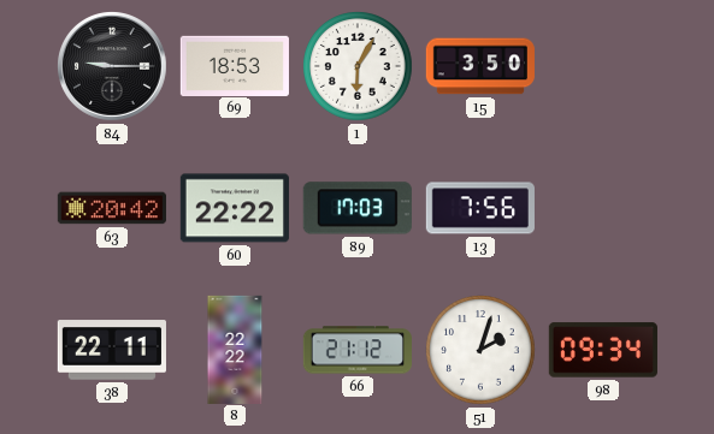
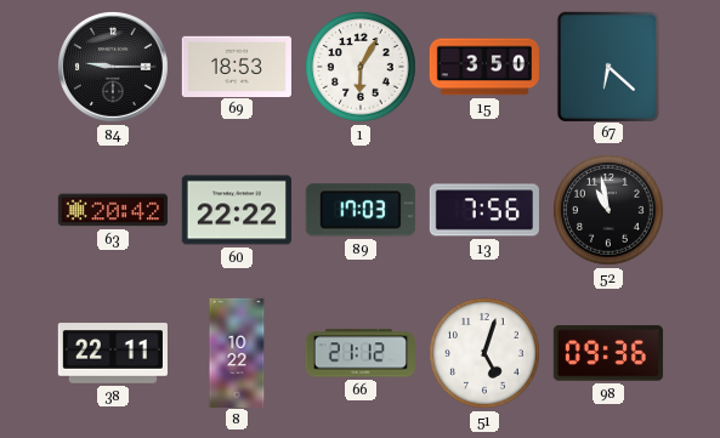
67: none -> 6:22
52: none -> 10:58
8: 22:22 -> 10:22
51: 2:03 -> 5:03
98: 09:34 -> 09:36
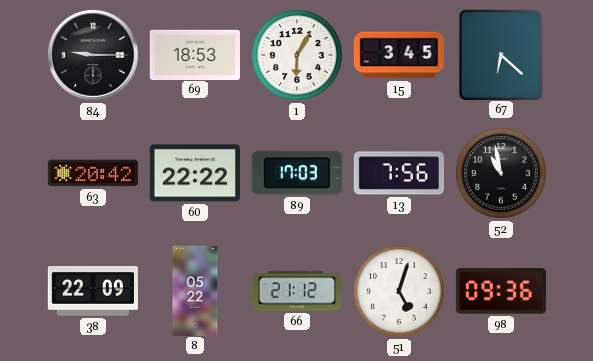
15: 3:50 -> 3:45
38: 22:11 -> 22:09
8: 10:22 -> 05:22
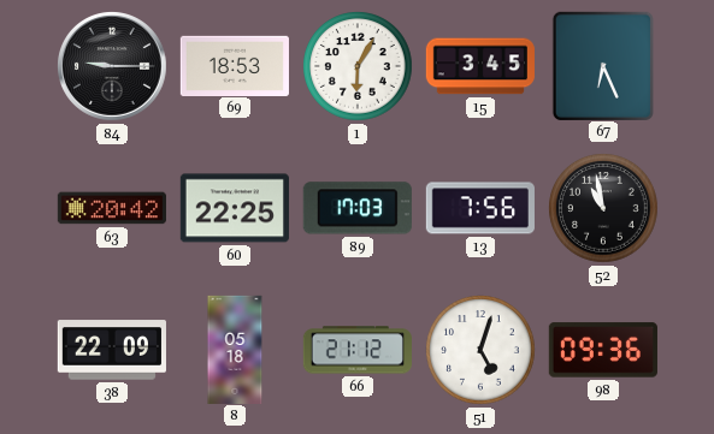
67: 6:22 -> 6:26
60: 22:22 -> 22:25
8: 05:22 -> 05:18
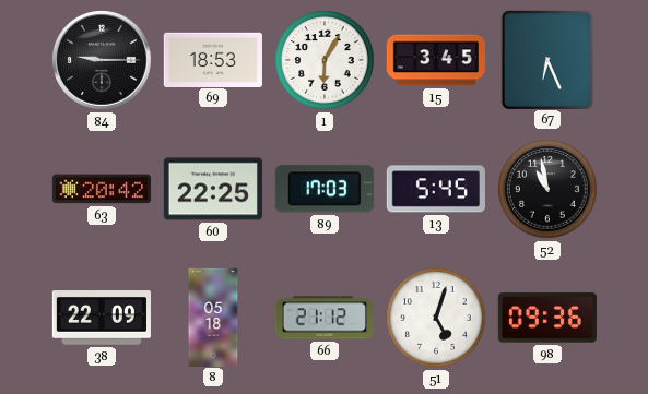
13: 7:56 -> 5:45
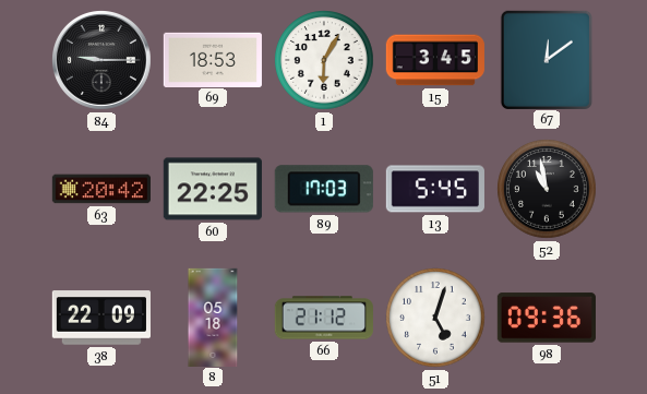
67: 6:26 -> 12:09
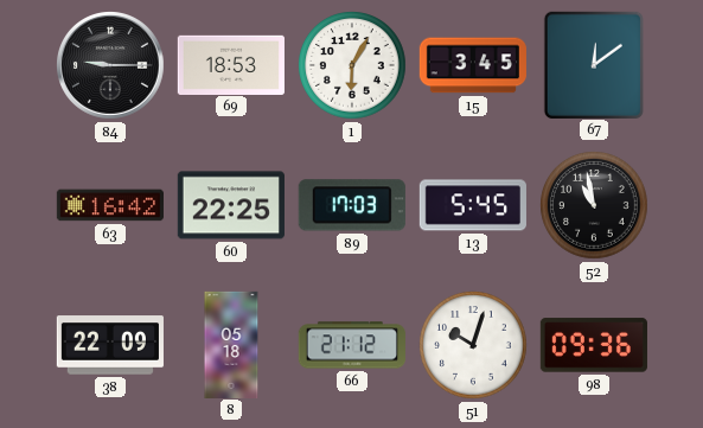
63: 20:42 -> 16:42
51: 5:03 -> 10:03
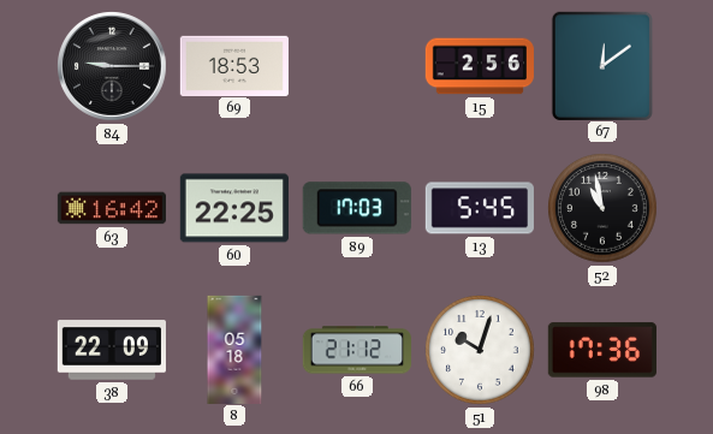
1: 6:05 -> none
15: 3:45 -> 2:56
98: 09:36 -> 17:36
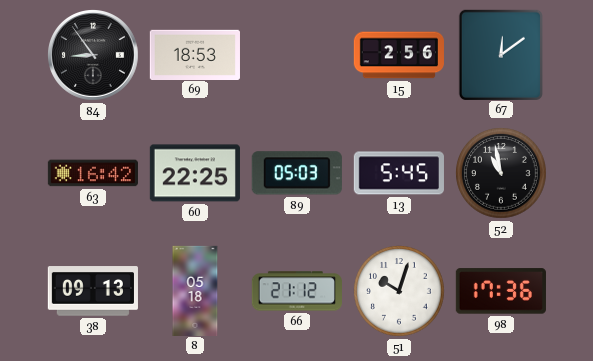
84: 9:15 -> 8:54
89: 17:03 -> 05:03
38: 22:09 -> 09:13
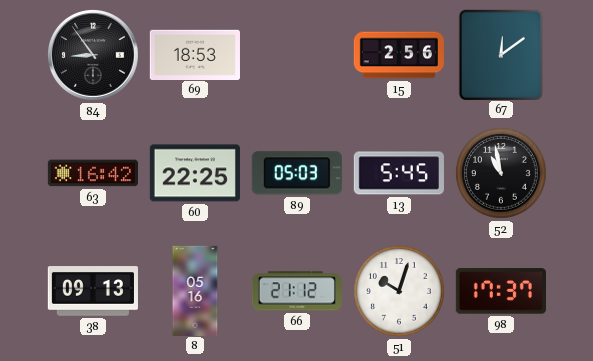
8: 05:18 -> 05:16
98: 17:36 -> 17:37
